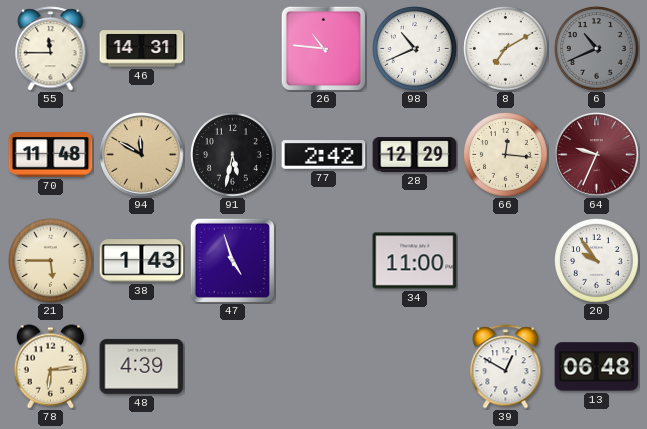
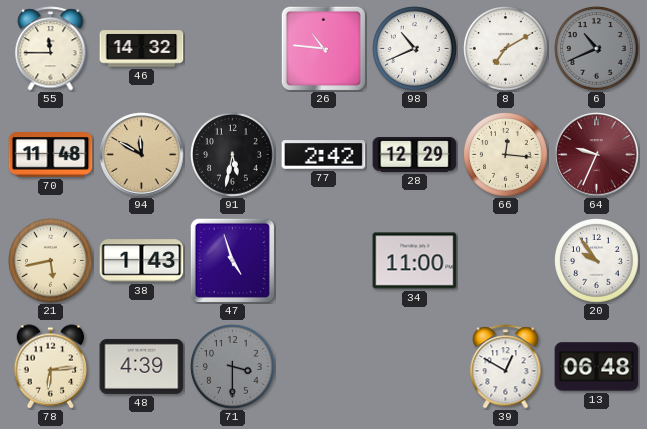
46: 14:31 -> 14:32
21: 5:45 -> 5:43
71: none -> 3:30
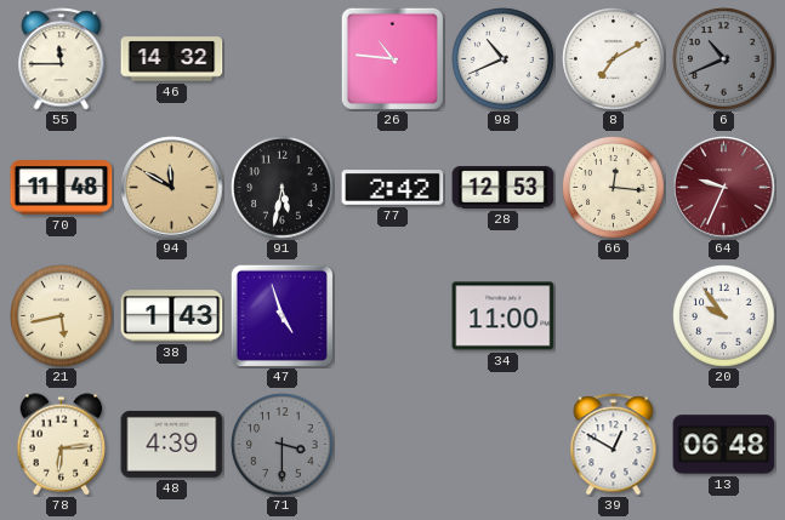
28: 12:29 -> 12:53
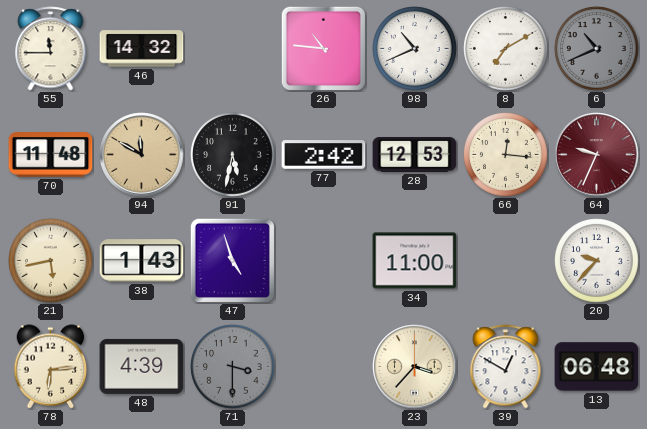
20: 9:54 -> 9:37
23: none -> 3:37
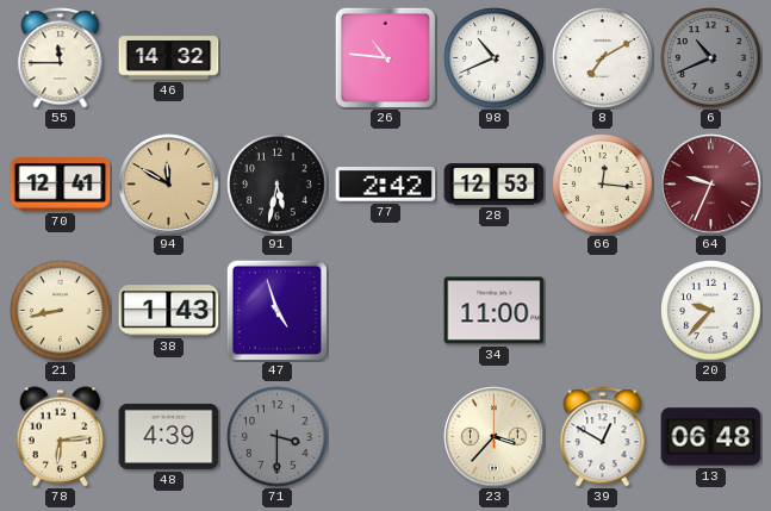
70: 11:48 -> 12:41
21: 5:43 -> 8:43
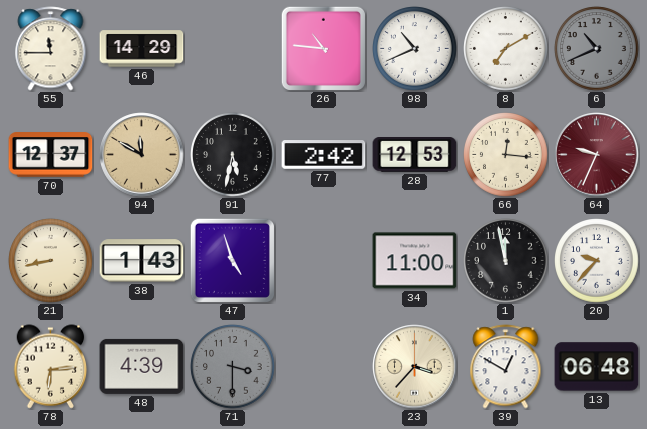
46: 14:32 -> 14:29
70: 12:41 -> 12:37
1: none -> 11:58
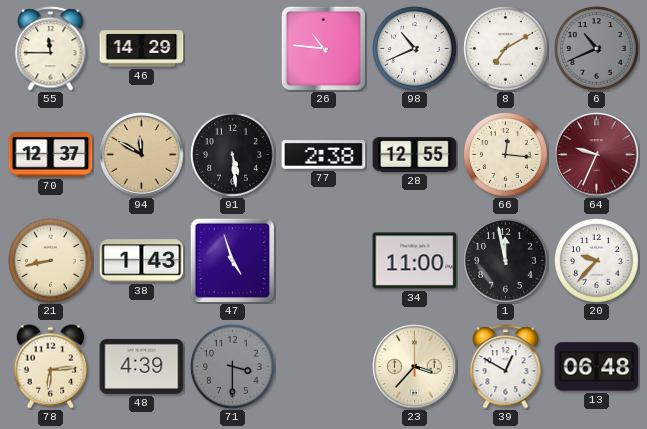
91: 5:32 -> 5:29
77: 2:42 -> 2:38
28: 12:53 -> 12:55
